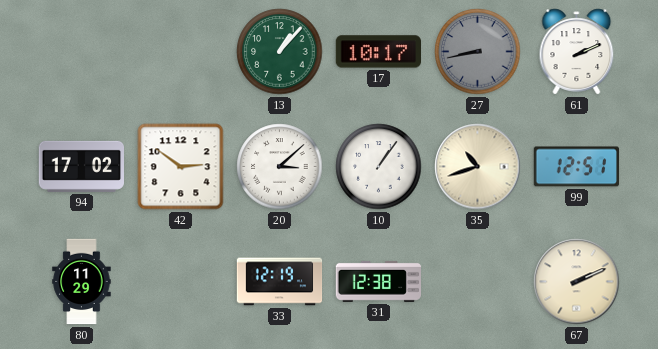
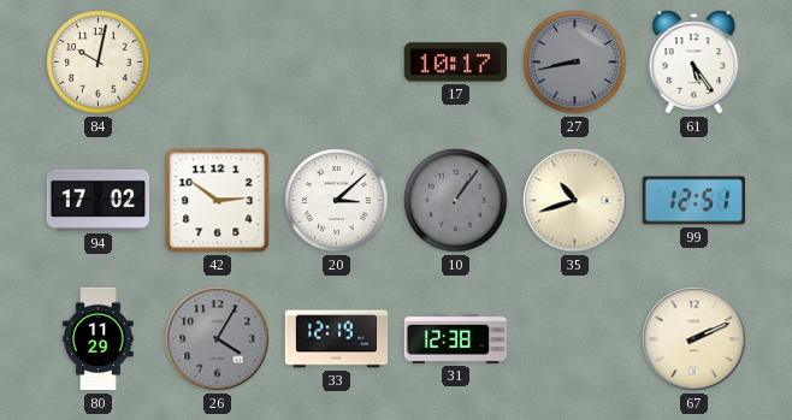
84: none -> 10:02
13: 1:07 -> none
61: 2:11 -> 5:24
10 dial: white -> grey
26: none -> 4:05
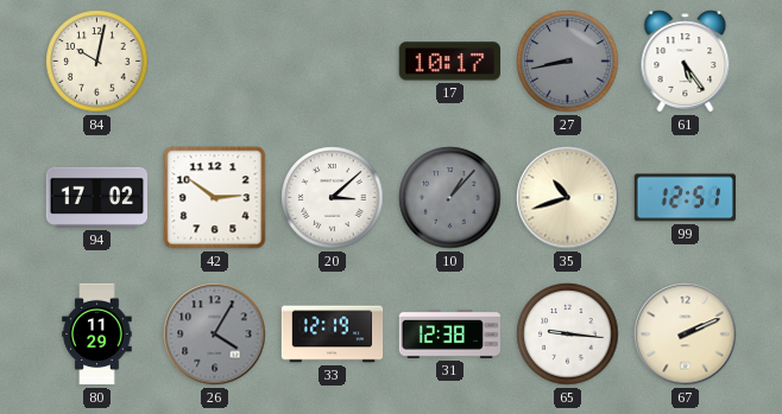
10: 1:06 -> 1:07
65: none -> 9:16
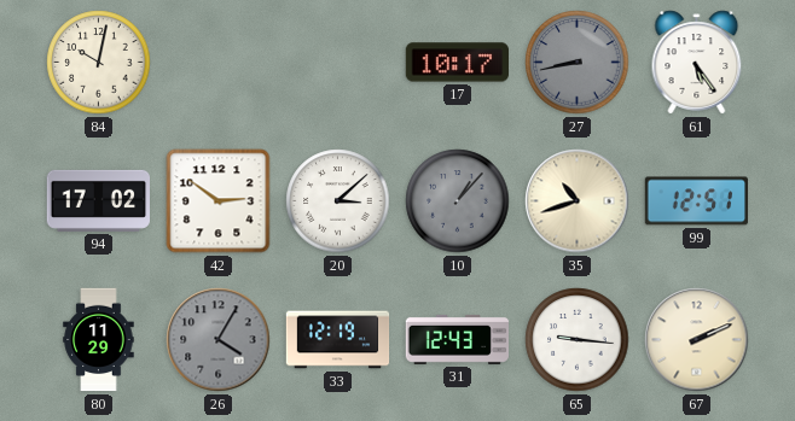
31: 12:38 -> 12:43
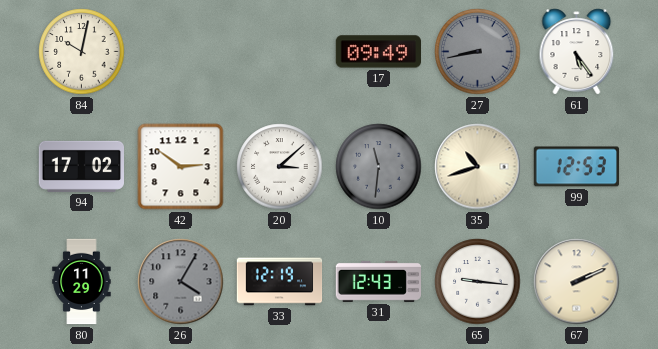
17: 10:17 -> 09:49
10: 1:07 -> 11:31
99: 12:51 -> 12:53
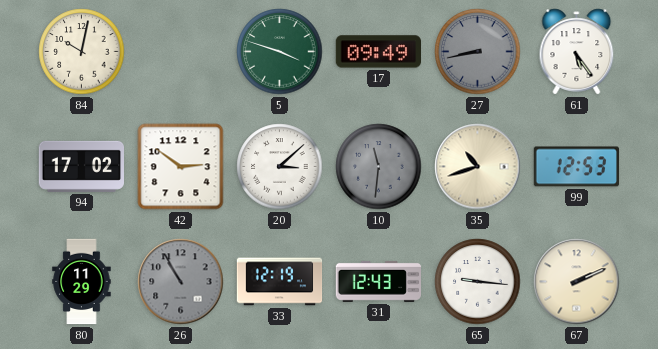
5: none -> 3:48
26: 4:05 -> 10:55
